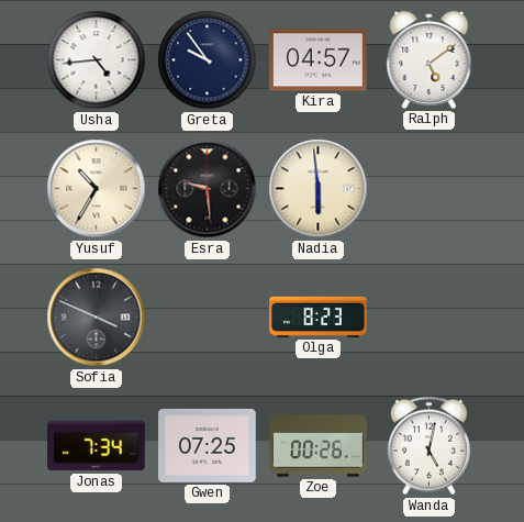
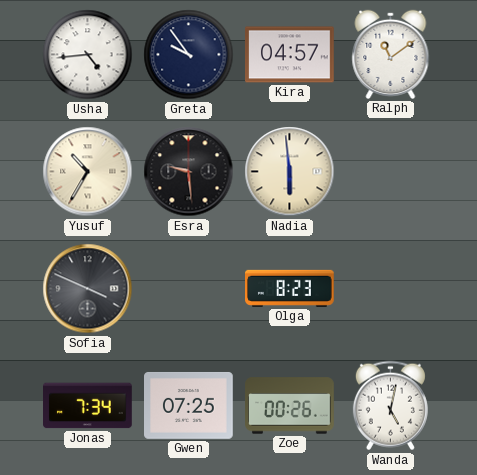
Ralph: 5:09 -> 11:09
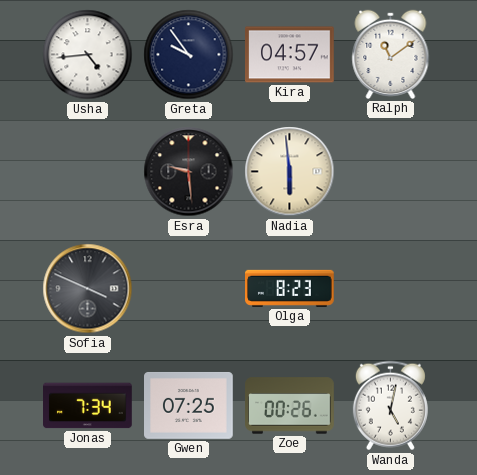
Yusuf: 10:35 -> none
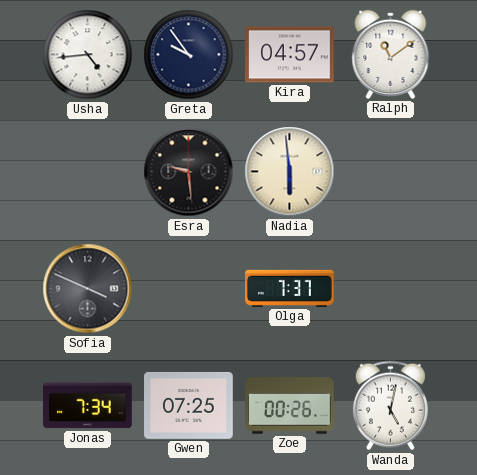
Olga: 8:23 -> 7:37
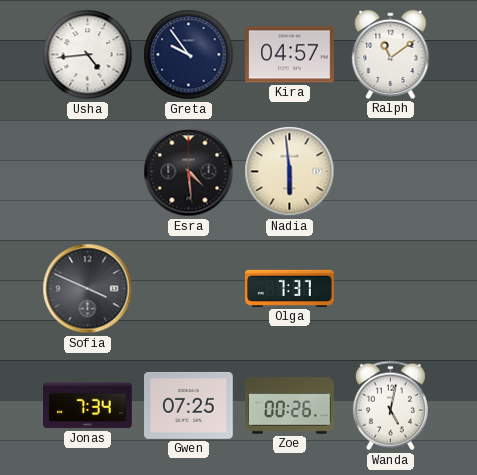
Esra: 9:29 -> 4:29
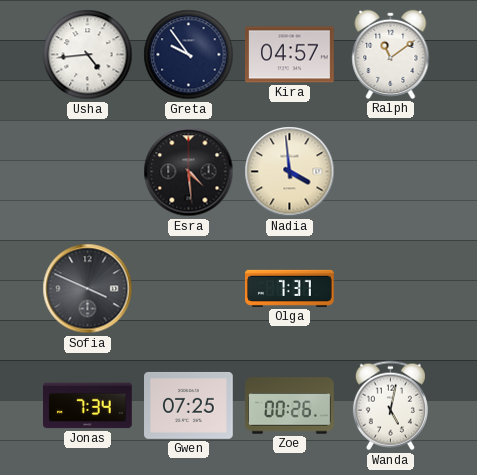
Nadia: 5:59 -> 3:59
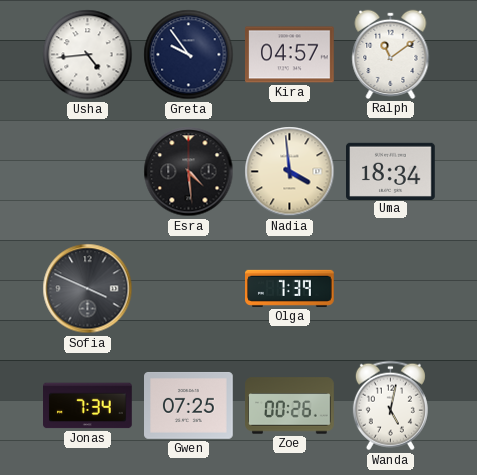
Uma: none -> 18:34
Olga: 7:37 -> 7:39
